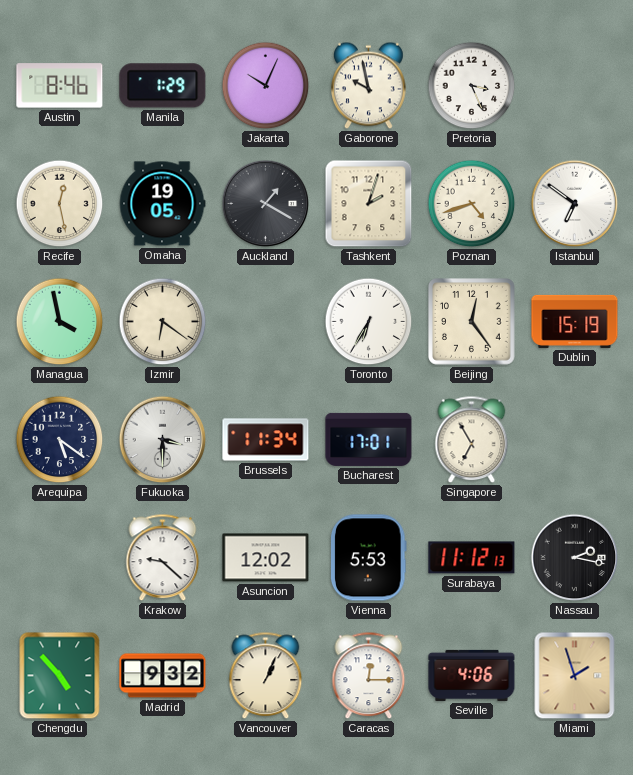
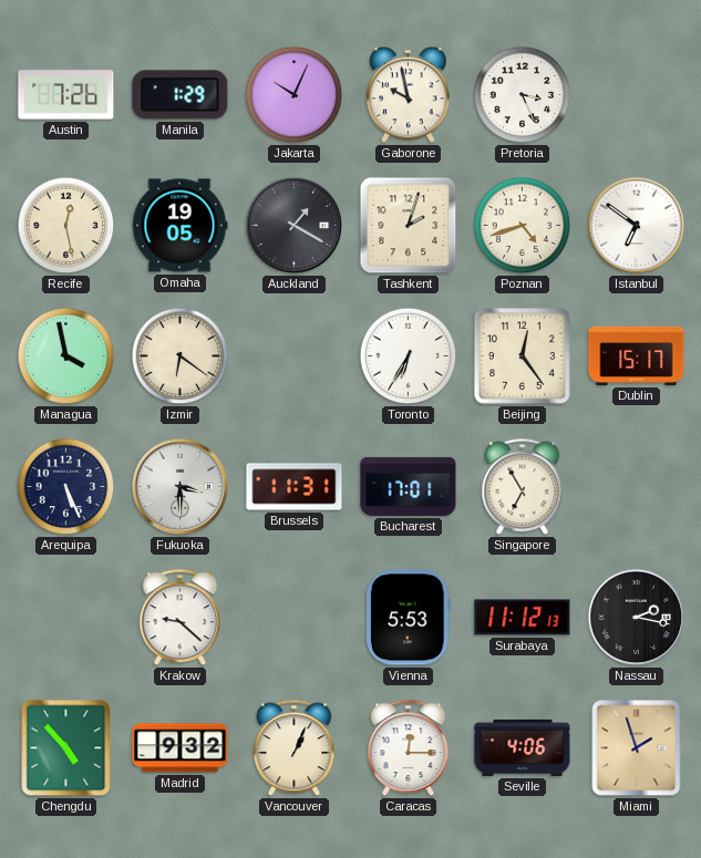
Austin: 8:46 -> 7:26
Dublin: 15:19 -> 15:17
Arequipa: 5:21 -> 5:26
Brussels: 11:34 -> 11:31
Asuncion: 12:02 -> none
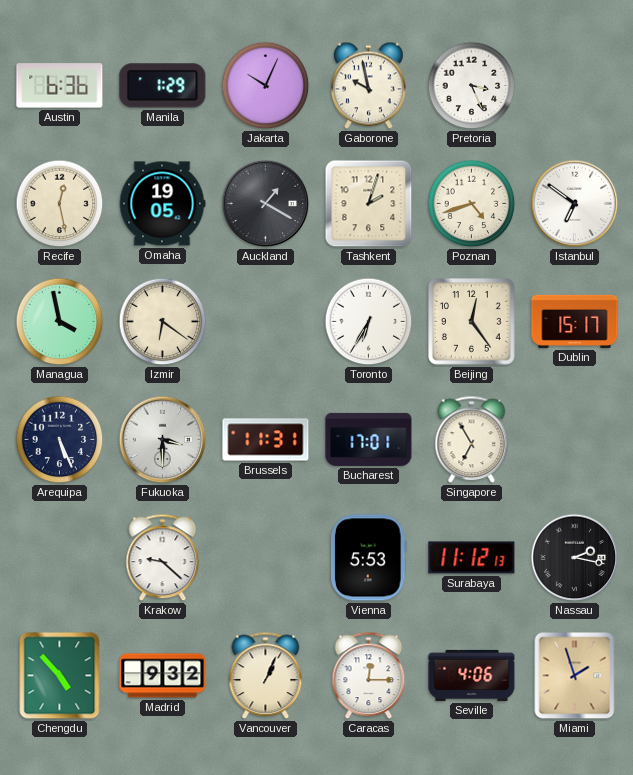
Austin: 7:26 -> 6:36
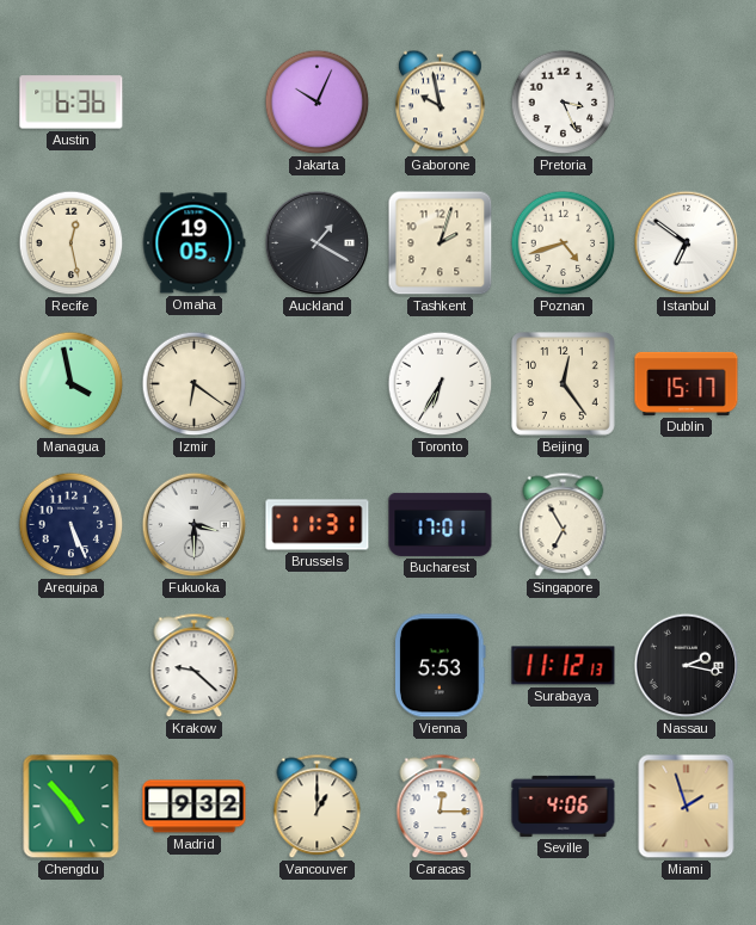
Manila: 1:29 -> none
Vancouver: 1:04 -> 1:00
